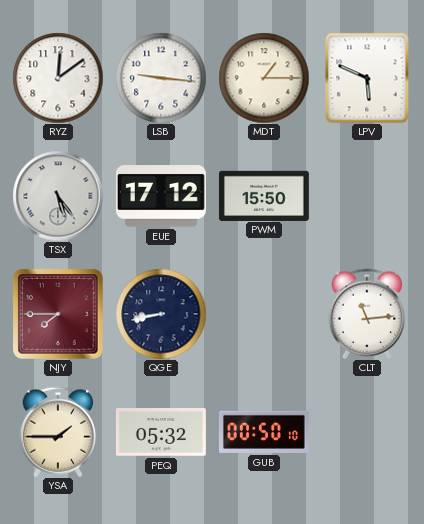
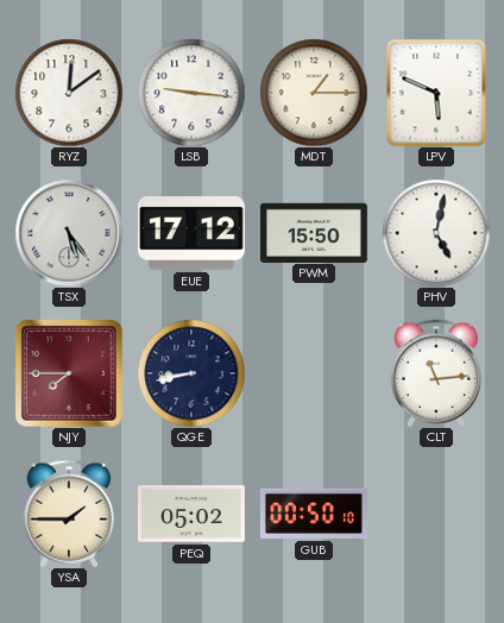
PHV: none -> 5:02
PEQ: 05:32 -> 05:02
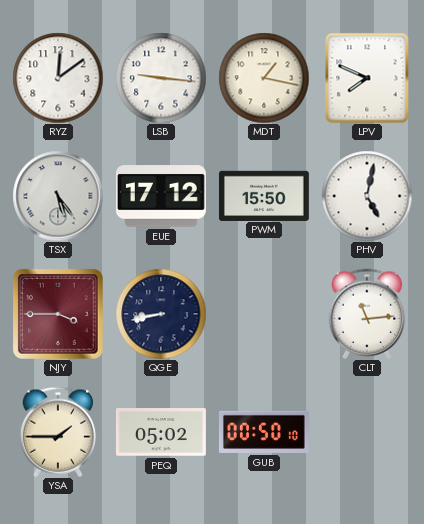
MDT: 1:15 -> 1:17
LPV: 5:49 -> 7:49
NJY: 7:45 -> 3:45
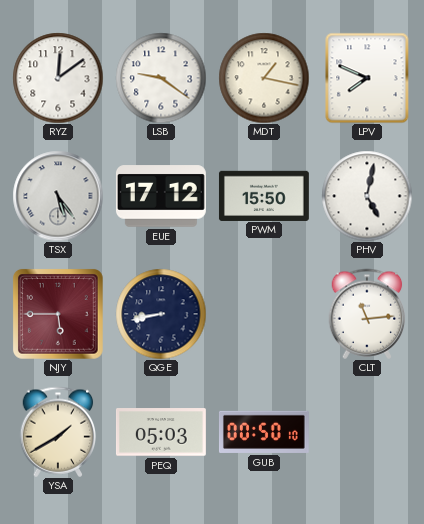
LSB: 9:16 -> 9:21
NJY: 3:45 -> 5:45
YSA: 1:45 -> 1:40
PEQ: 05:02 -> 05:03
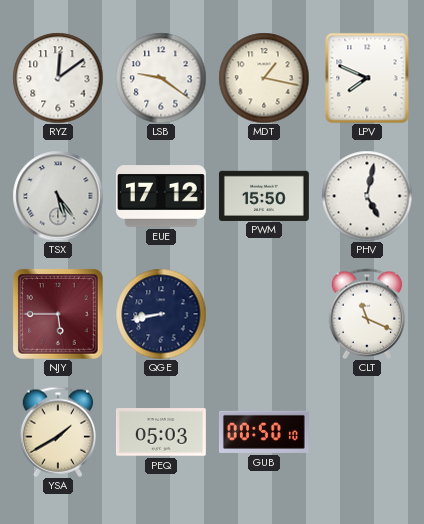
CLT: 11:14 -> 11:19
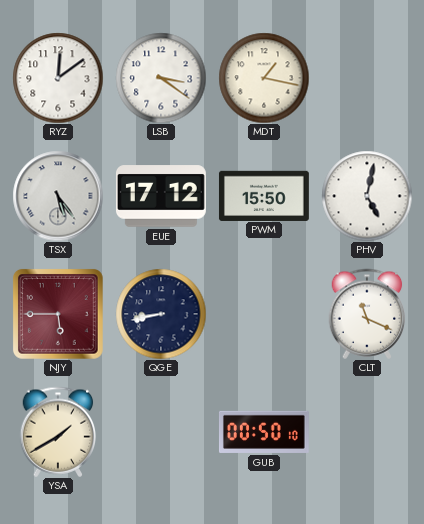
LSB: 9:21 -> 3:21
LPV: 7:49 -> none
PEQ: 05:03 -> none
